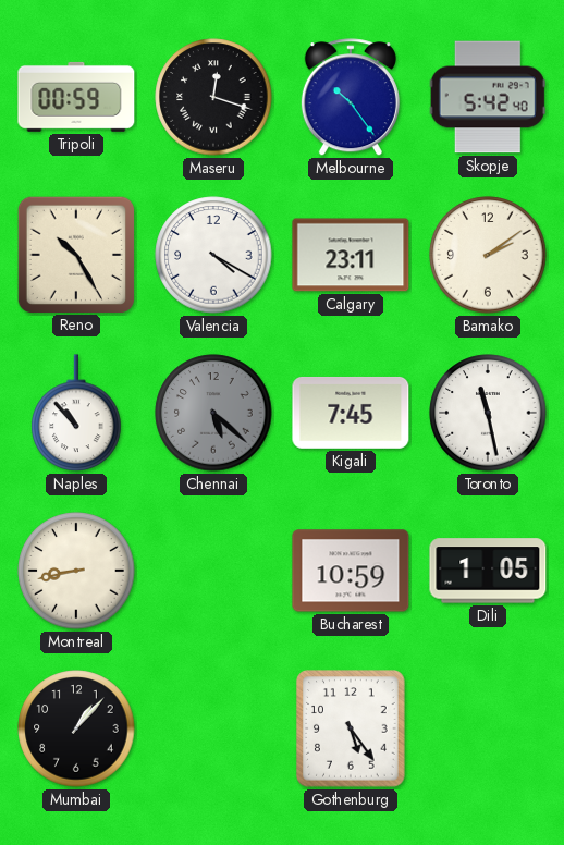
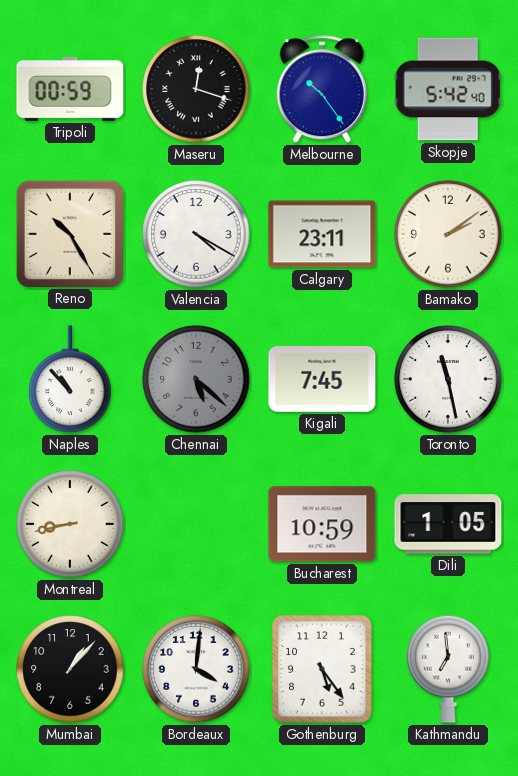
Bordeaux: none -> 4:01
Kathmandu: none -> 6:59
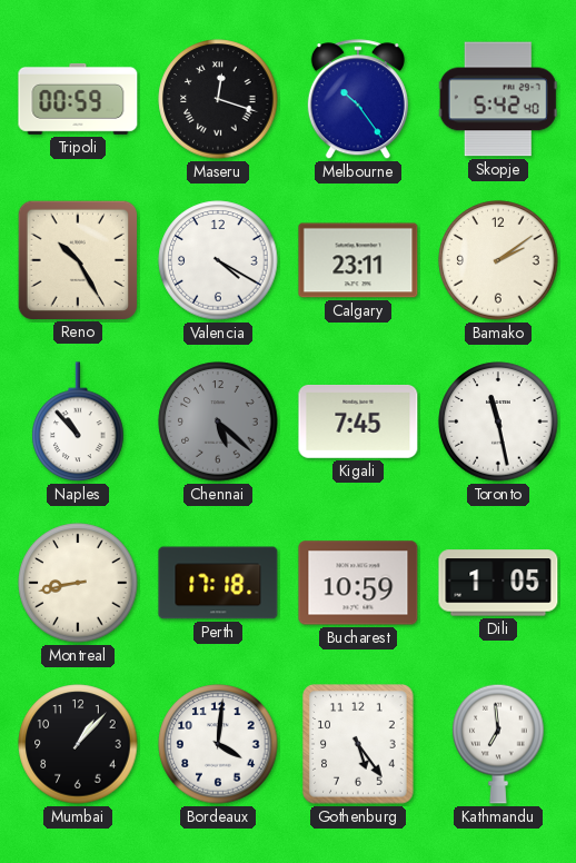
Perth: none -> 17:18
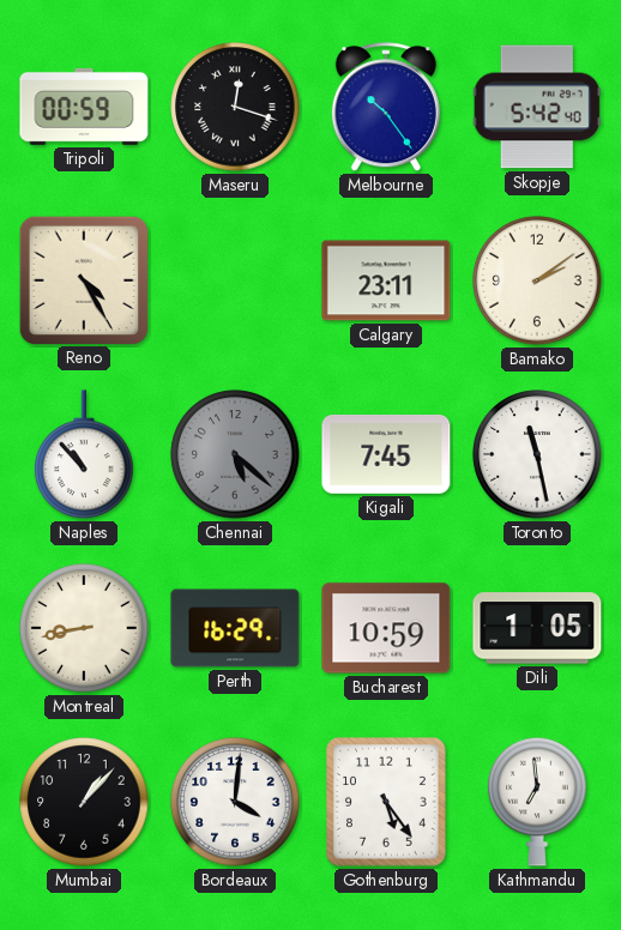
Reno: 10:25 -> 4:25
Valencia: 4:20 -> none
Perth: 17:18 -> 16:29
